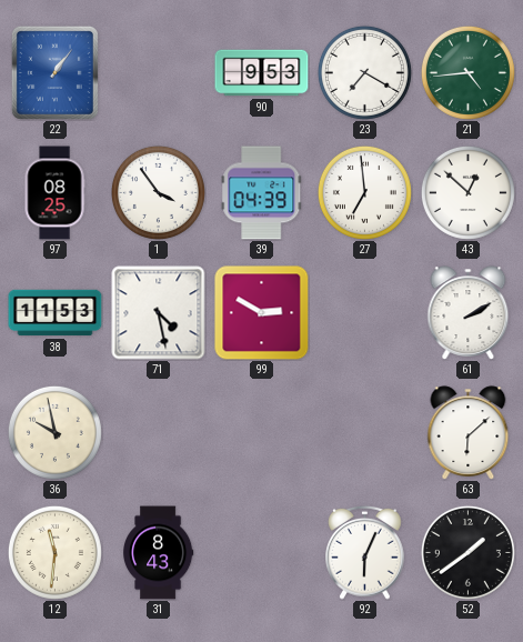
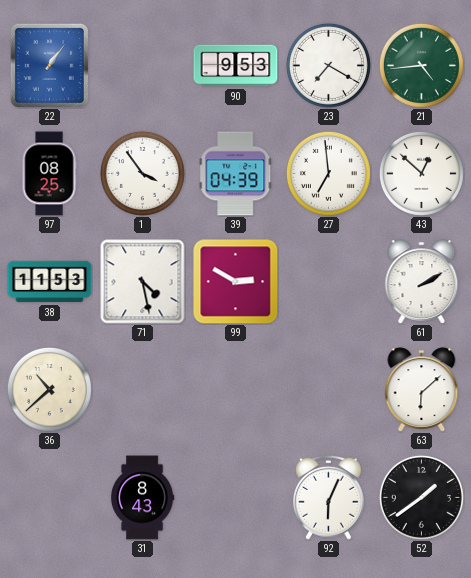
36: 9:58 -> 10:38
12: 11:31 -> none
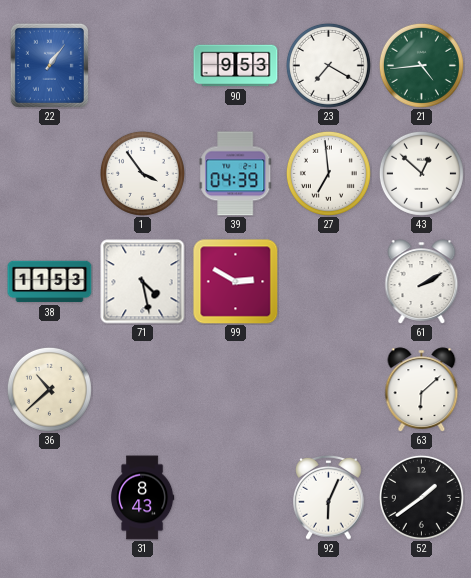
97: 08:25 -> none
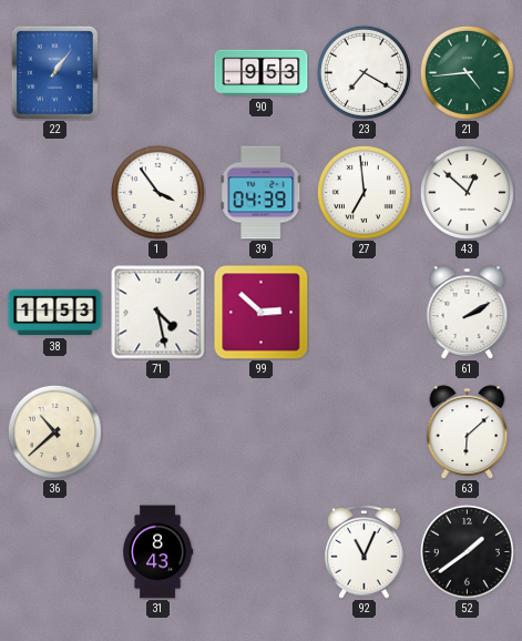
99: 2:50 -> 2:52
92: 6:04 -> 11:04
